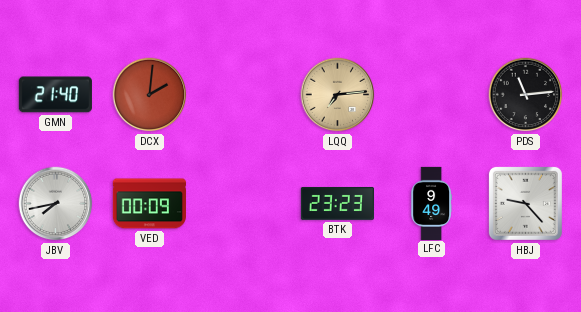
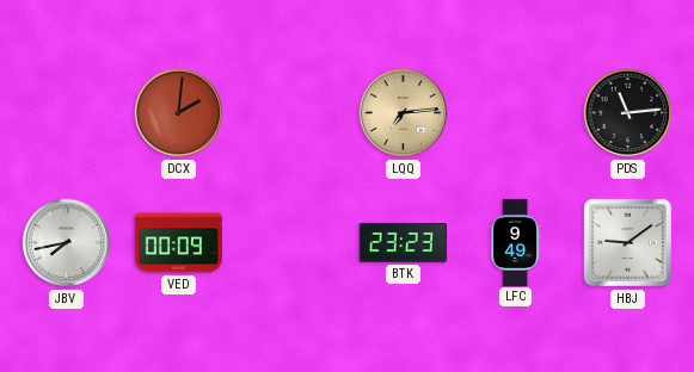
GMN: 21:40 -> none
HBJ: 9:23 -> 9:09
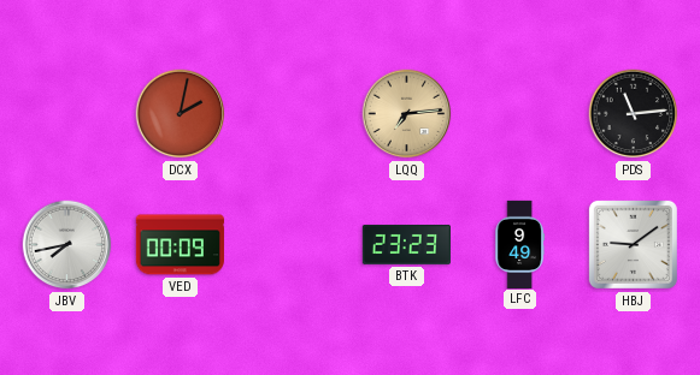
DCX: 2:01 -> 2:02
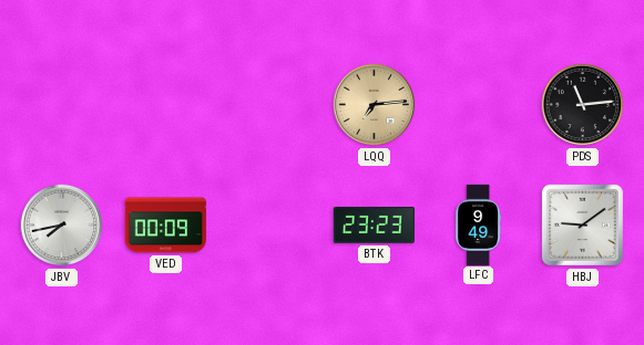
DCX: 2:02 -> none
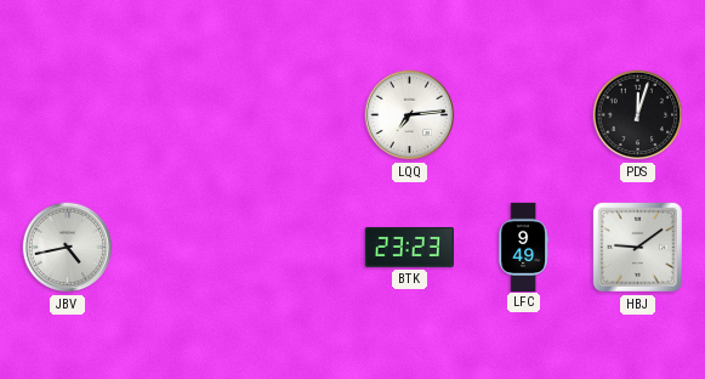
LQQ dial: champagne -> white
PDS: 11:14 -> 12:03
JBV: 7:43 -> 4:43
VED: 00:09 -> none
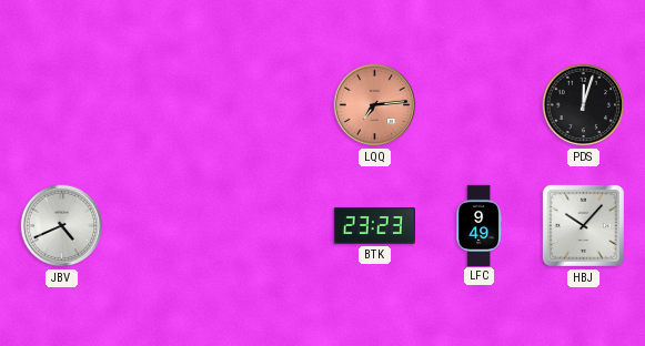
LQQ dial: white -> salmon
JBV: 4:43 -> 4:41
HBJ: 9:09 -> 10:07
